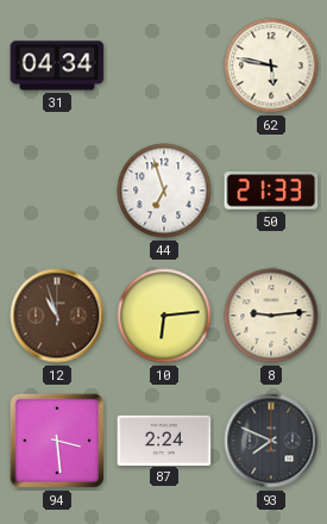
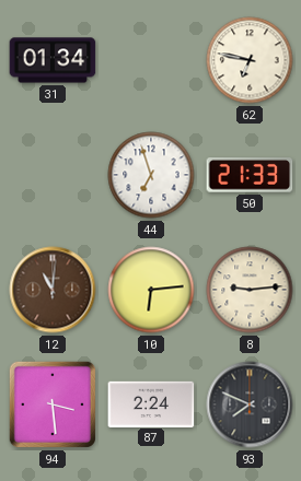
31: 04:34 -> 01:34
62: 5:47 -> 6:47
12: 10:57 -> 11:01
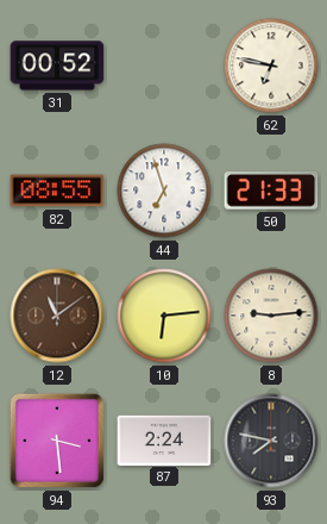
31: 01:34 -> 00:52
82: none -> 08:55
12: 11:01 -> 11:09
93: 7:49 -> 7:47
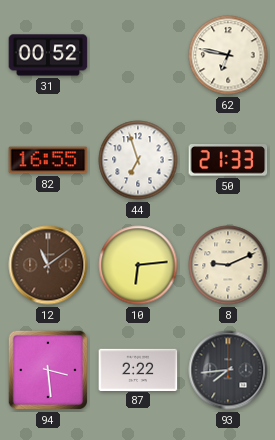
82: 08:55 -> 16:55
8: 9:14 -> 9:11
87: 2:24 -> 2:22
93: 7:47 -> 7:44
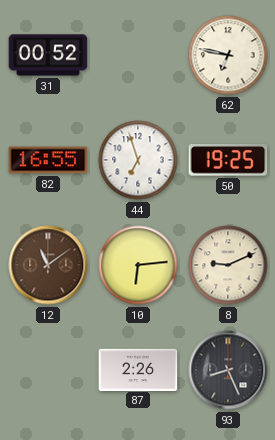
50: 21:33 -> 19:25
94: 3:29 -> none
87: 2:22 -> 2:26
93: 7:44 -> 8:26
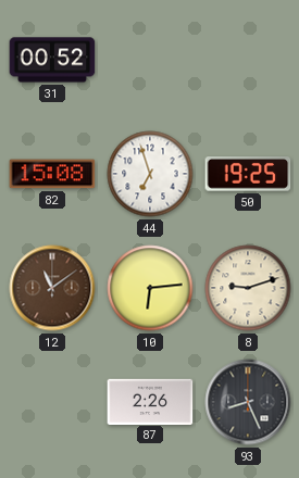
62: 6:47 -> none
82: 16:55 -> 15:08
8: 9:11 -> 9:12
